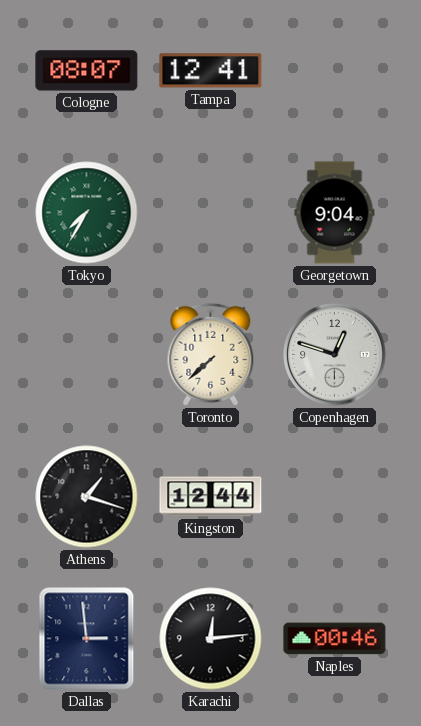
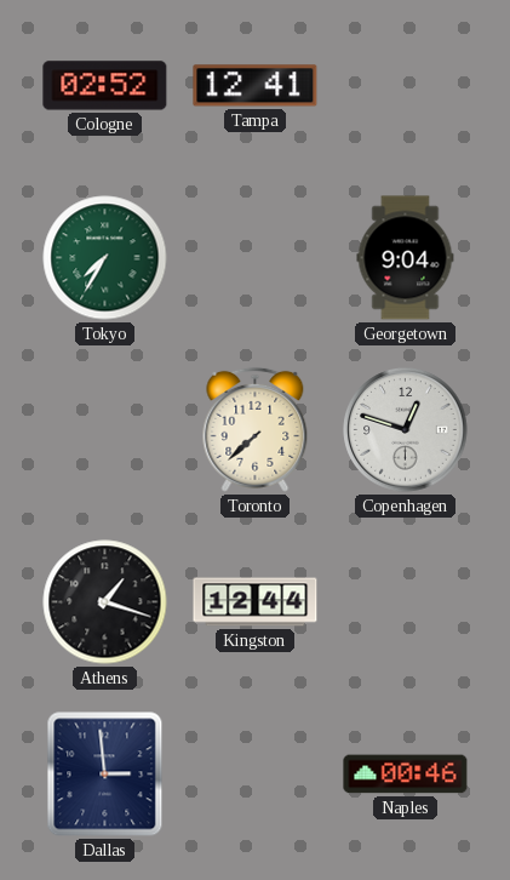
Cologne: 08:07 -> 02:52
Karachi: 12:14 -> none
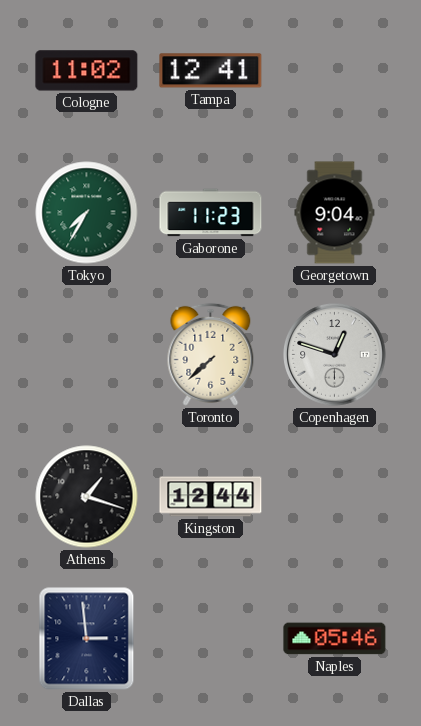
Cologne: 02:52 -> 11:02
Gaborone: none -> 11:23
Naples: 00:46 -> 05:46
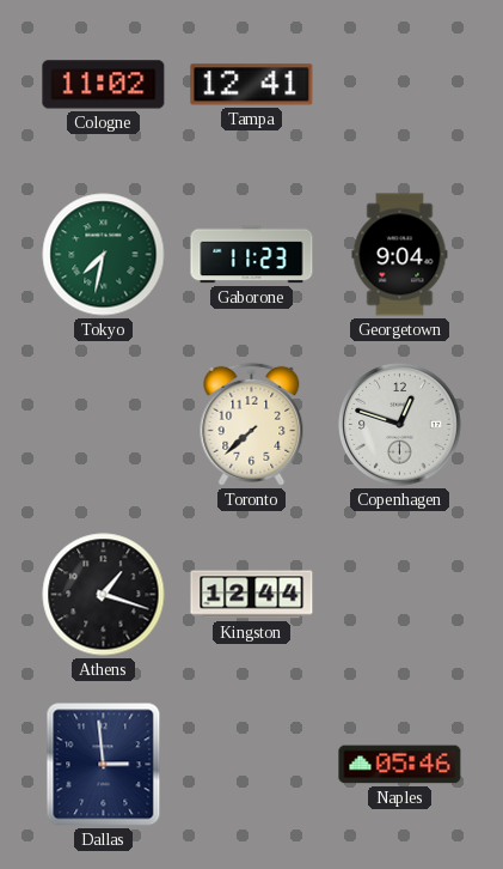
Tokyo: 7:35 -> 7:32
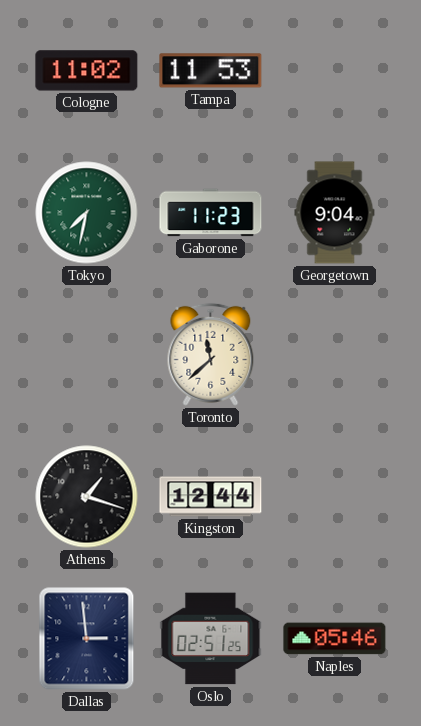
Tampa: 12:41 -> 11:53
Toronto: 7:38 -> 11:38
Copenhagen: 12:48 -> none
Oslo: none -> 02:51
